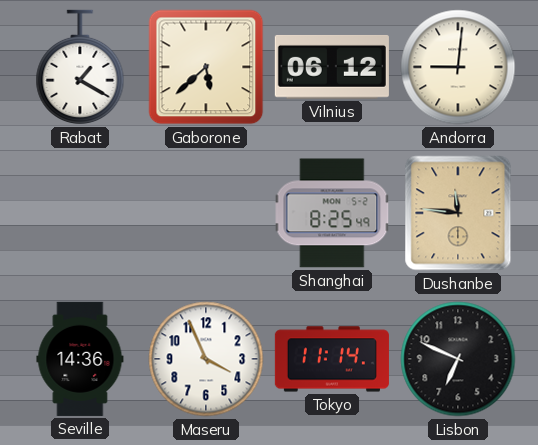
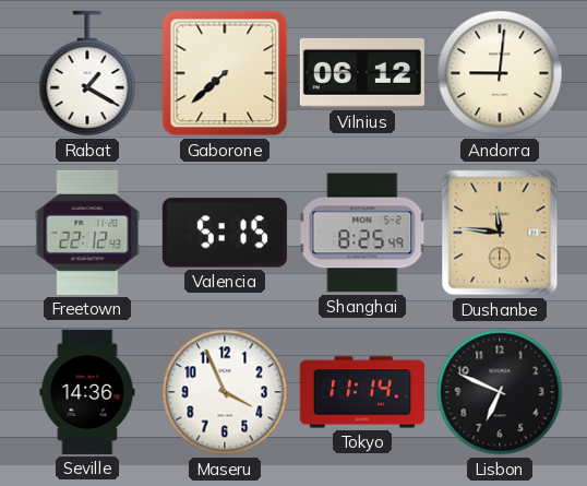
Gaborone: 5:38 -> 7:38
Freetown: none -> 22:12
Valencia: none -> 5:15
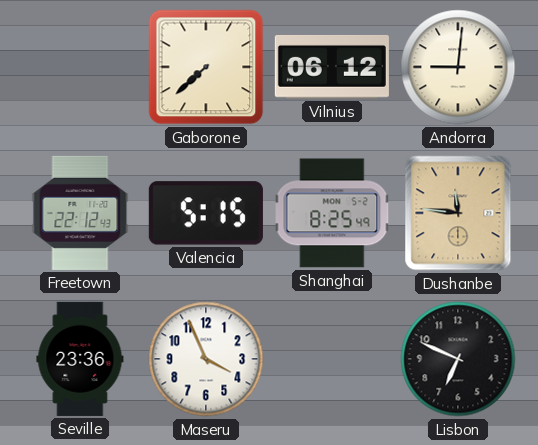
Rabat: 1:20 -> none
Seville: 14:36 -> 23:36
Tokyo: 11:14 -> none
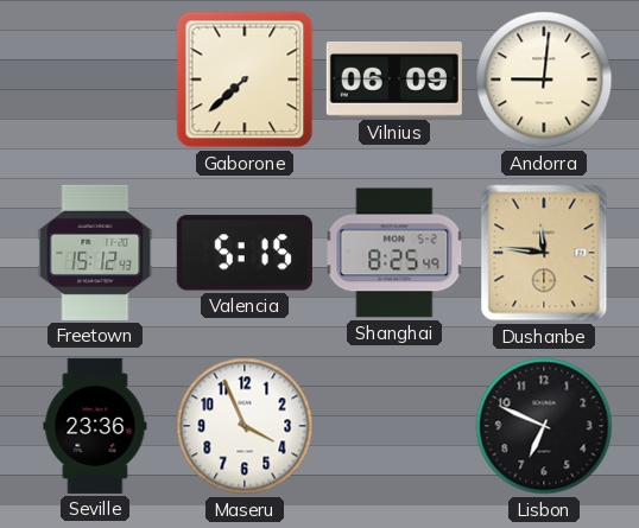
Vilnius: 06:12 -> 06:09
Freetown: 22:12 -> 15:12
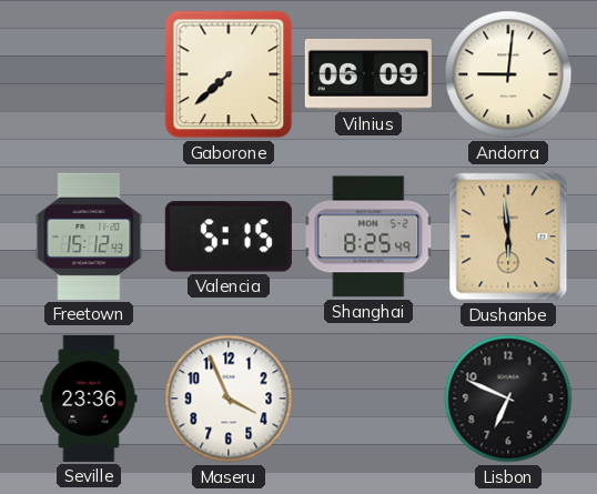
Dushanbe: 11:46 -> 5:59
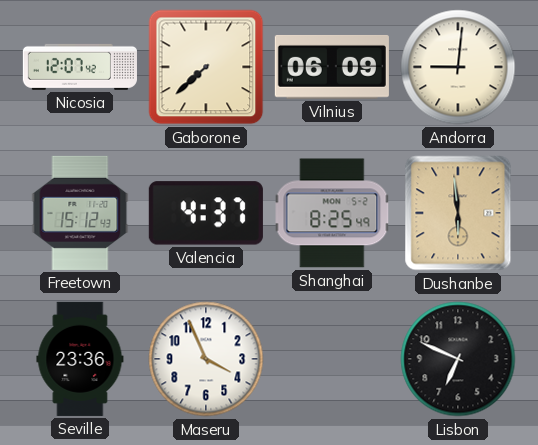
Nicosia: none -> 12:07
Valencia: 5:15 -> 4:37
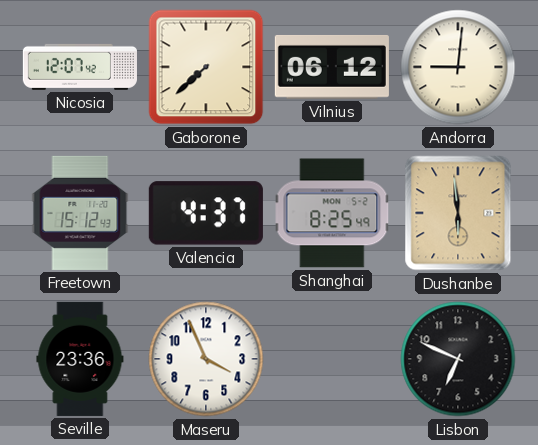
Vilnius: 06:09 -> 06:12
